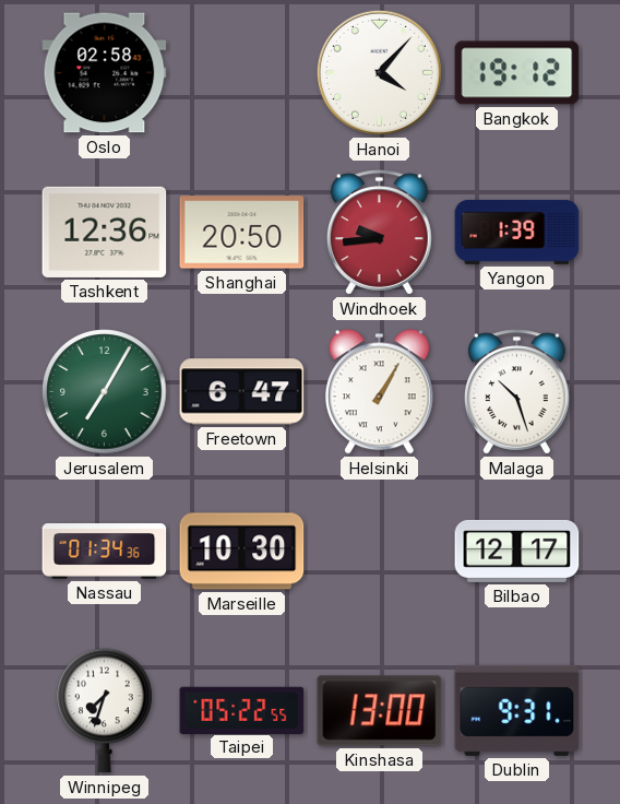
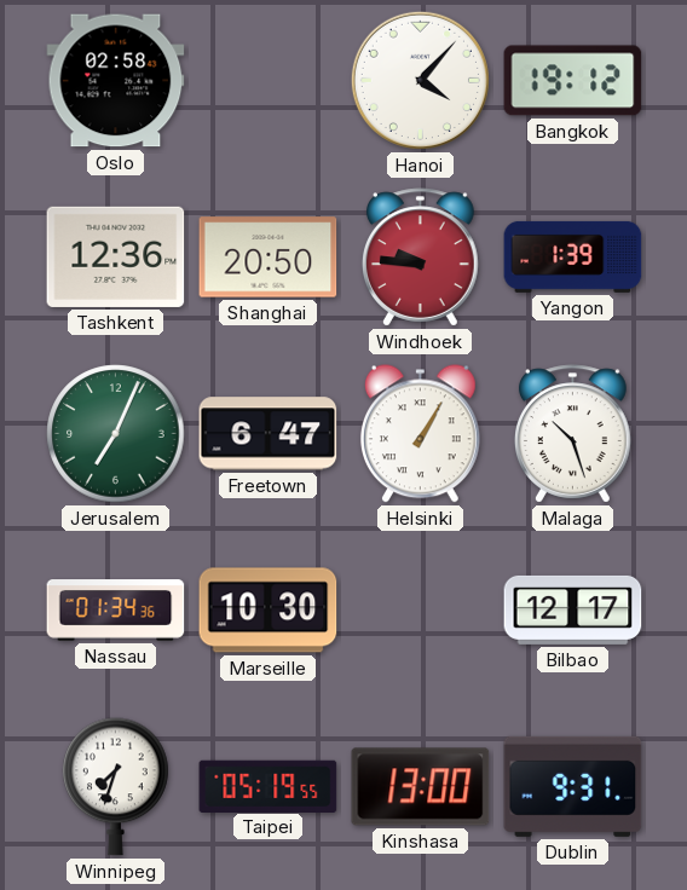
Windhoek: 9:44 -> 9:46
Jerusalem: 7:05 -> 7:04
Taipei: 05:22 -> 05:19
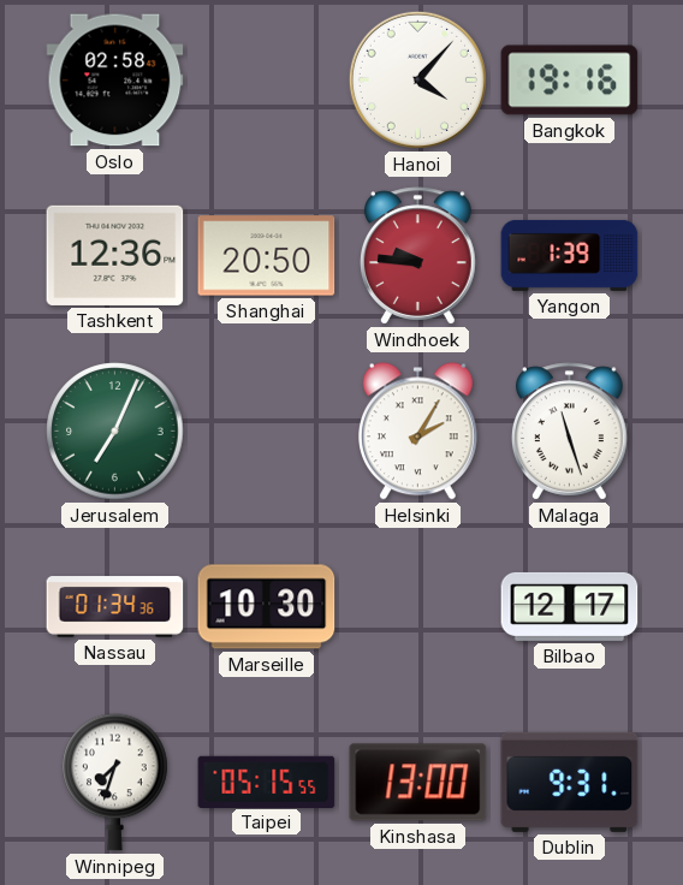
Bangkok: 19:12 -> 19:16
Freetown: 6:47 -> none
Helsinki: 1:05 -> 2:05
Malaga: 10:27 -> 11:27
Taipei: 05:19 -> 05:15
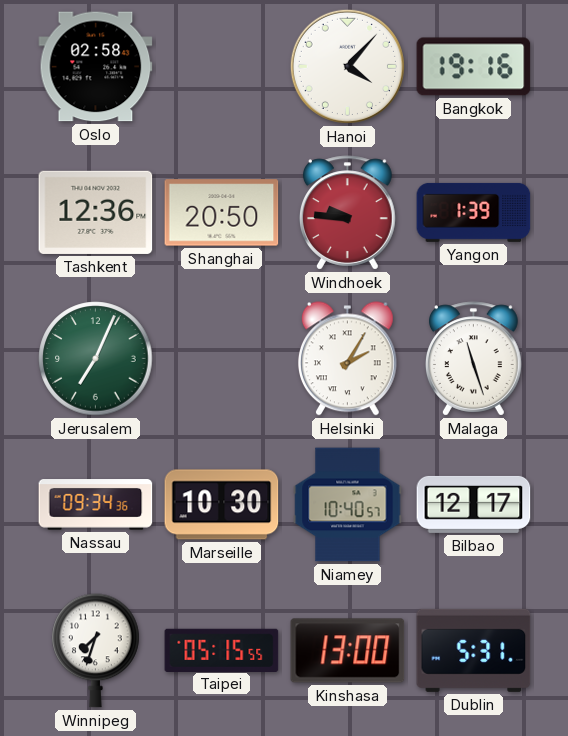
Nassau: 01:34 -> 09:34
Niamey: none -> 10:40
Dublin: 9:31 -> 5:31
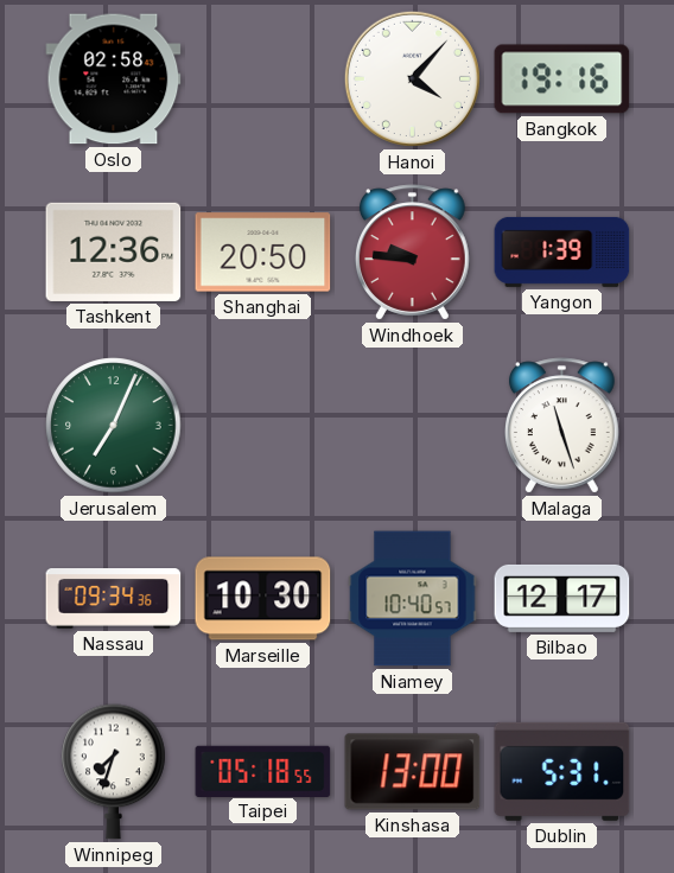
Helsinki: 2:05 -> none
Taipei: 05:15 -> 05:18
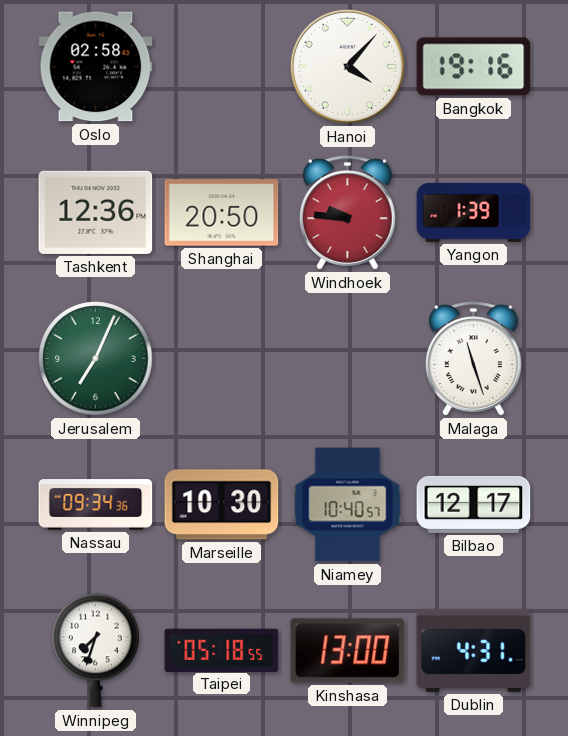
Dublin: 5:31 -> 4:31
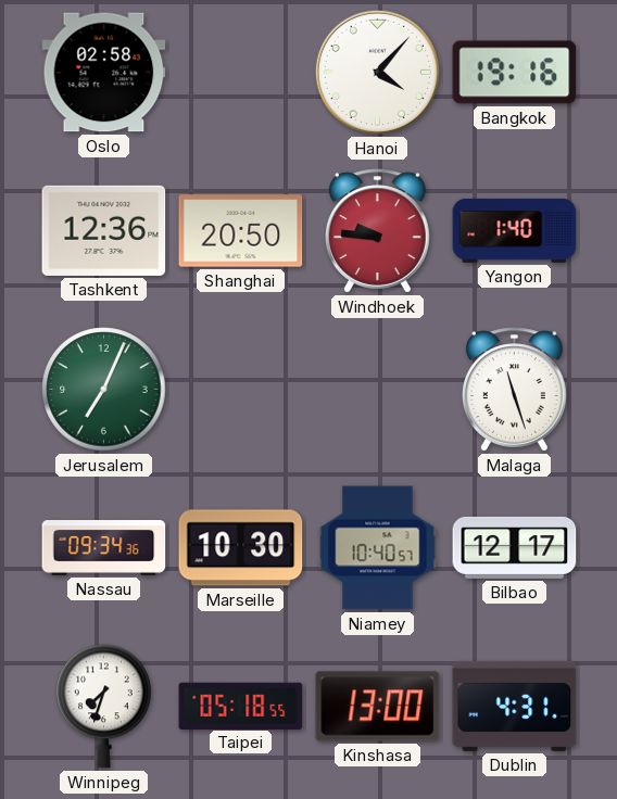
Yangon: 1:39 -> 1:40
